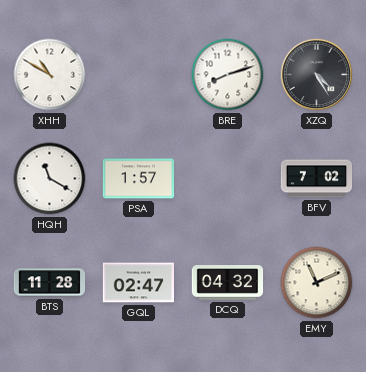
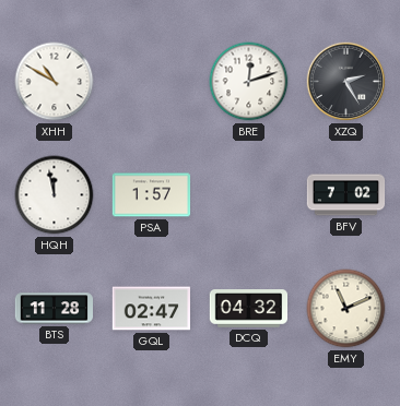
BRE: 8:12 -> 12:12
XZQ: 4:25 -> 2:25
HQH: 11:20 -> 11:58
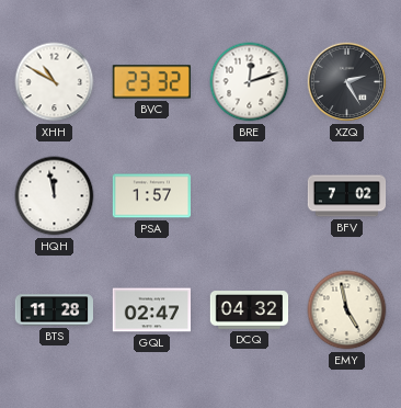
BVC: none -> 23:32
EMY: 11:11 -> 4:58
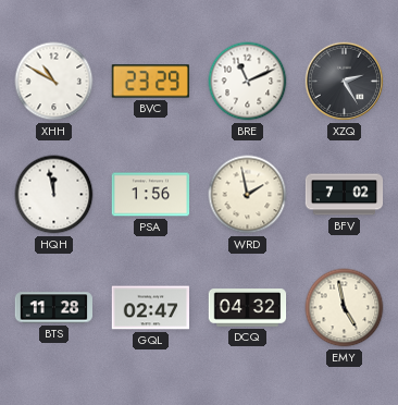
BVC: 23:32 -> 23:29
BRE: 12:12 -> 11:11
PSA: 1:57 -> 1:56
WRD: none -> 1:58
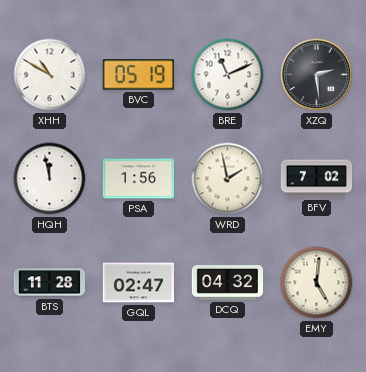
BVC: 23:29 -> 05:19
XZQ: 2:25 -> 2:29
EMY: 4:58 -> 5:01
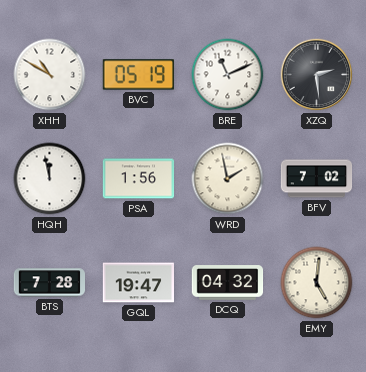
BTS: 11:28 -> 7:28
GQL: 02:47 -> 19:47
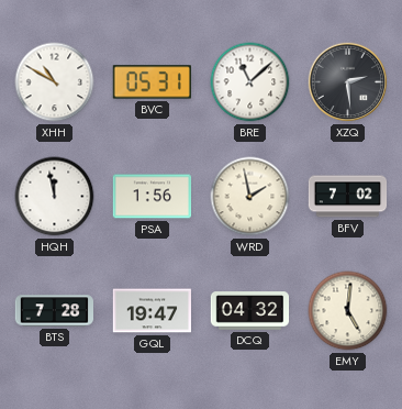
BVC: 05:19 -> 05:31
BRE: 11:11 -> 11:08
